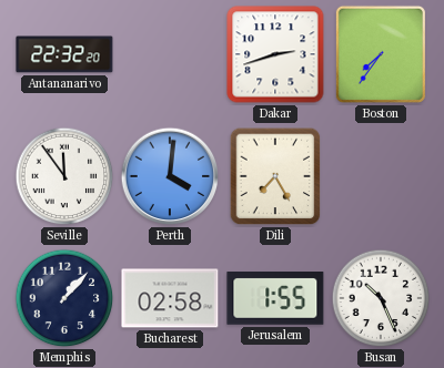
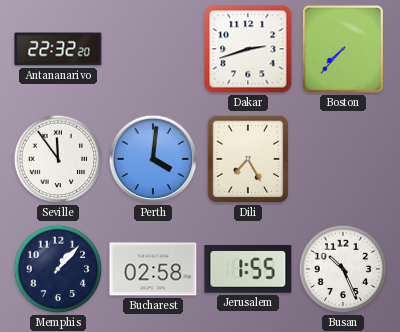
Boston: 7:36 -> 7:37
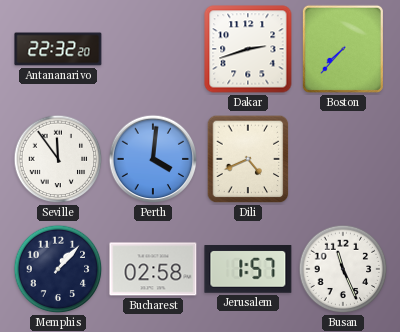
Dili: 7:25 -> 4:41
Jerusalem: 1:55 -> 1:57
Busan: 10:26 -> 11:26
